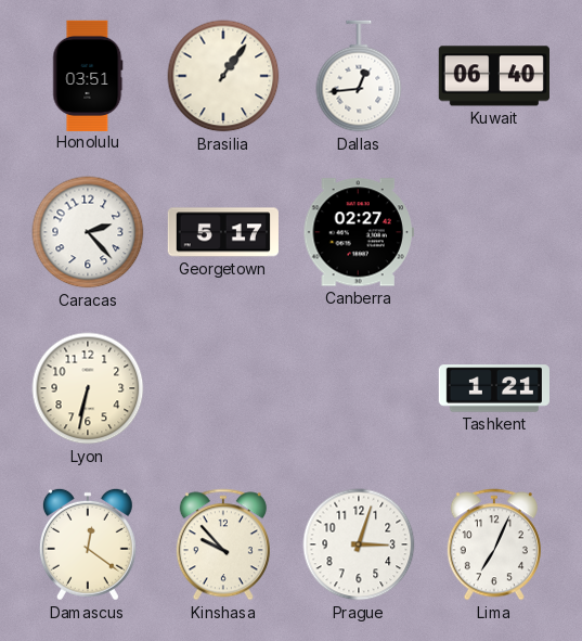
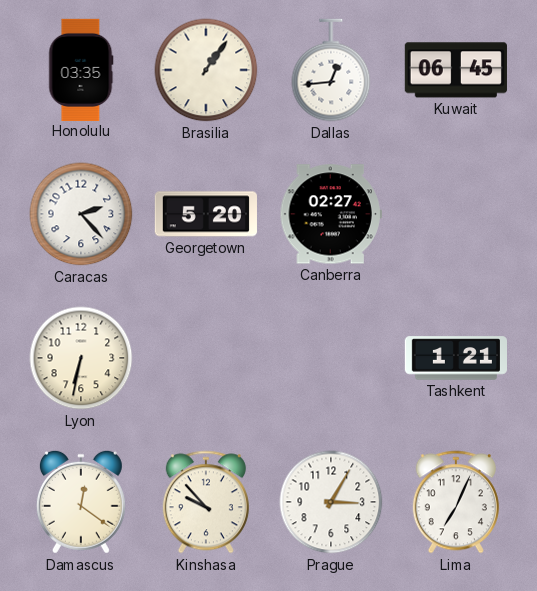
Honolulu: 03:51 -> 03:35
Kuwait: 06:40 -> 06:45
Georgetown: 5:17 -> 5:20
Prague: 3:03 -> 3:05
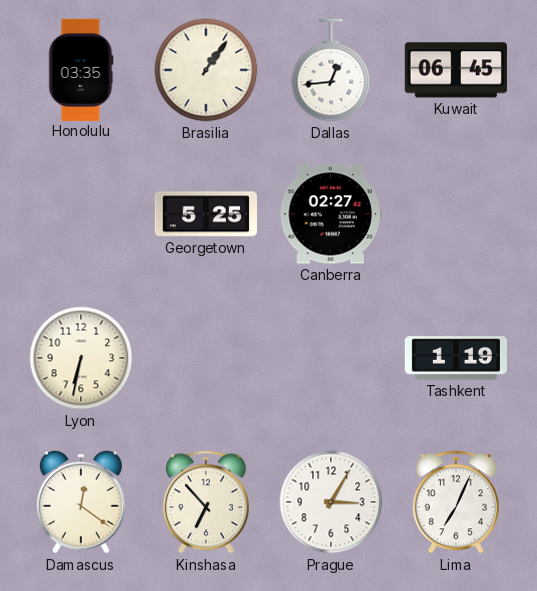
Caracas: 2:23 -> none
Georgetown: 5:20 -> 5:25
Tashkent: 1:21 -> 1:19
Kinshasa: 9:53 -> 6:53
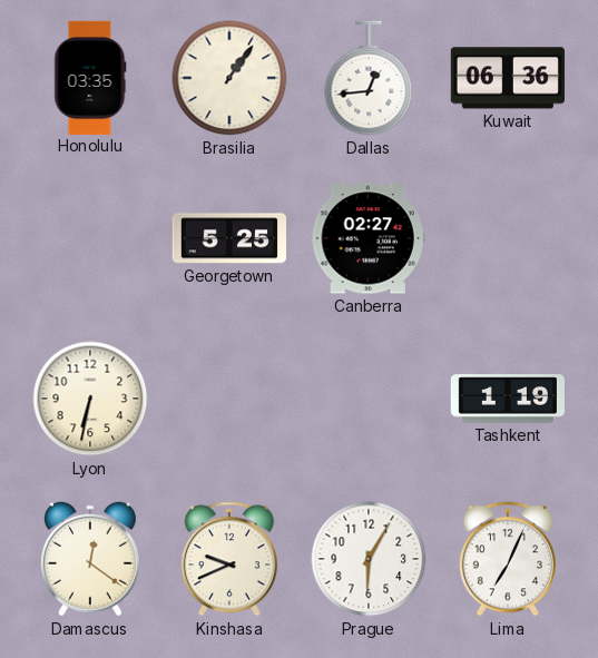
Kuwait: 06:45 -> 06:36
Kinshasa: 6:53 -> 9:41
Prague: 3:05 -> 6:05
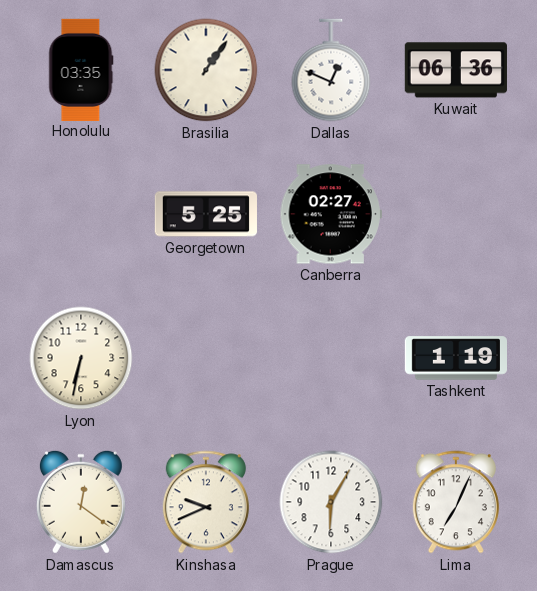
Dallas: 12:44 -> 12:49
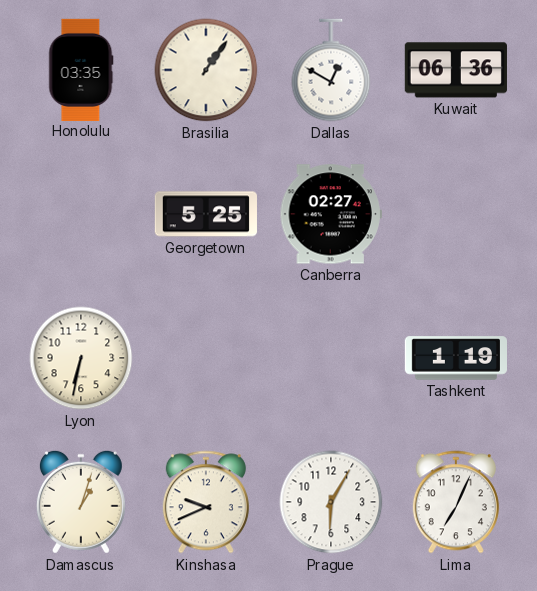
Dallas: 12:49 -> 12:50
Damascus: 12:21 -> 1:03
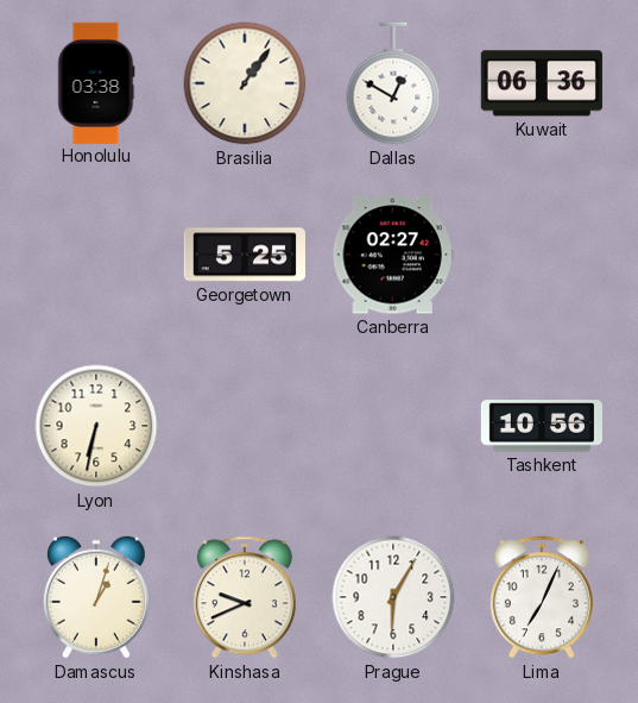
Honolulu: 03:35 -> 03:38
Tashkent: 1:19 -> 10:56
